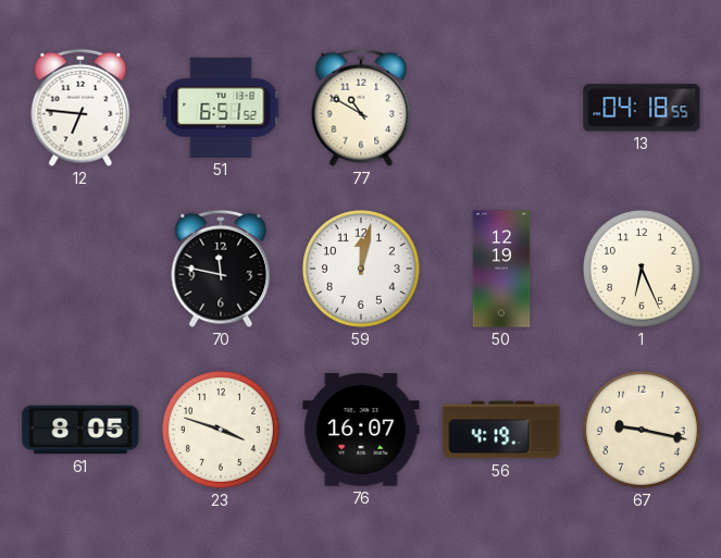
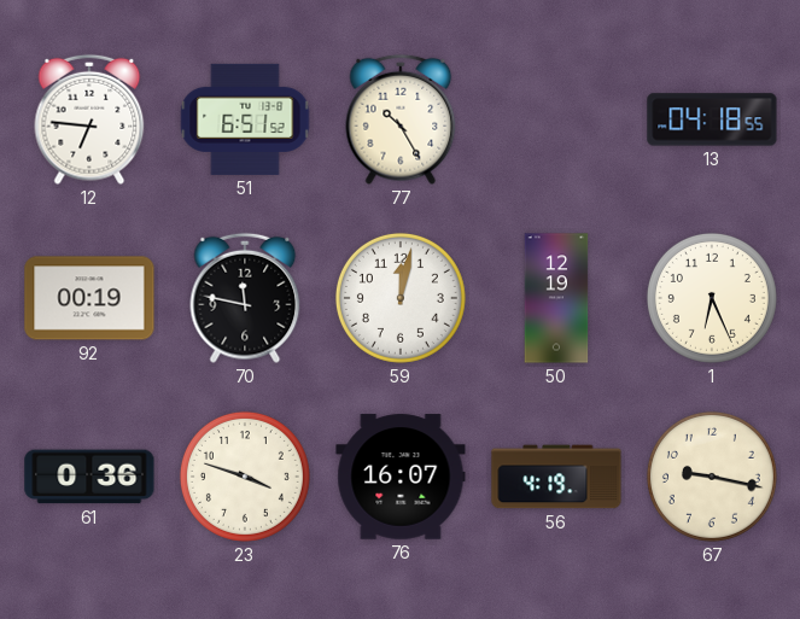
77: 10:50 -> 10:25
92: none -> 00:19
61: 8:05 -> 0:36
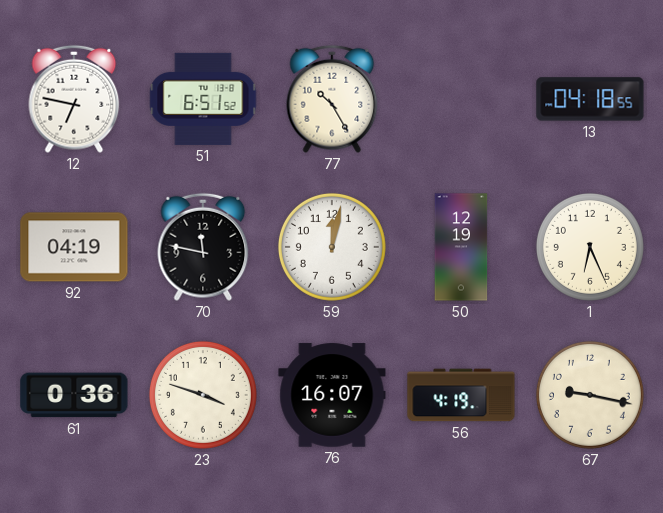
12: 6:46 -> 6:47
92: 00:19 -> 04:19
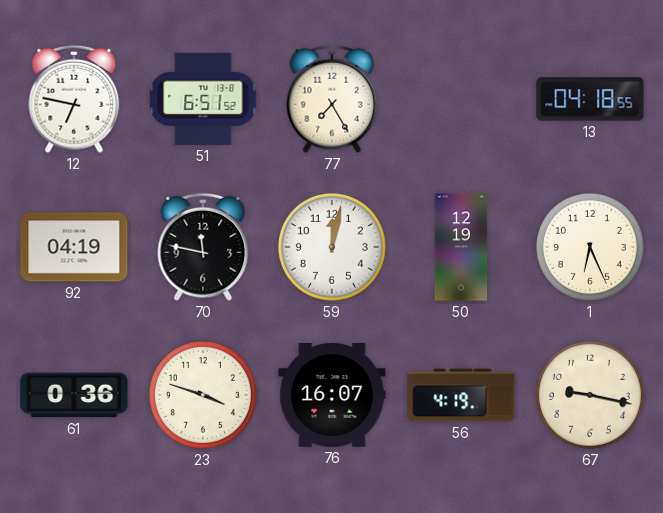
77: 10:25 -> 7:25
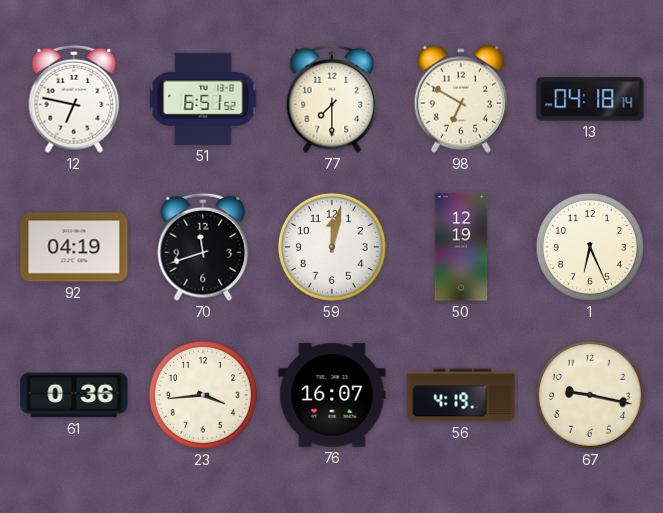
77: 7:25 -> 7:30
98: none -> 6:50
13: 04:18:55 -> 04:18:14
70: 11:47 -> 11:42
23: 3:48 -> 3:44
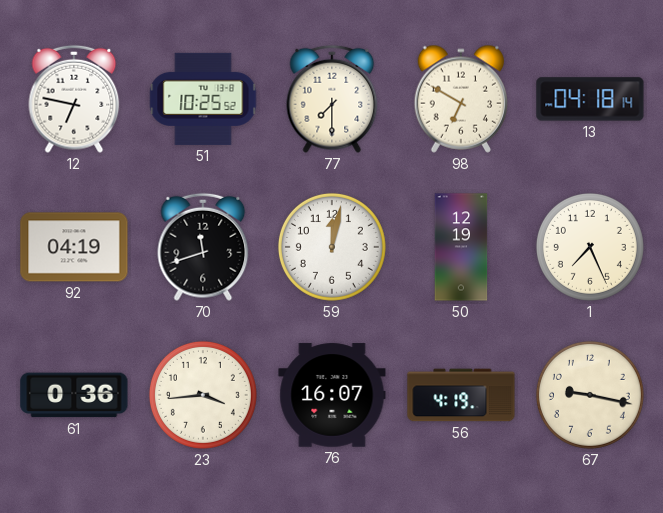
51: 6:51 -> 10:25
1: 6:26 -> 7:26
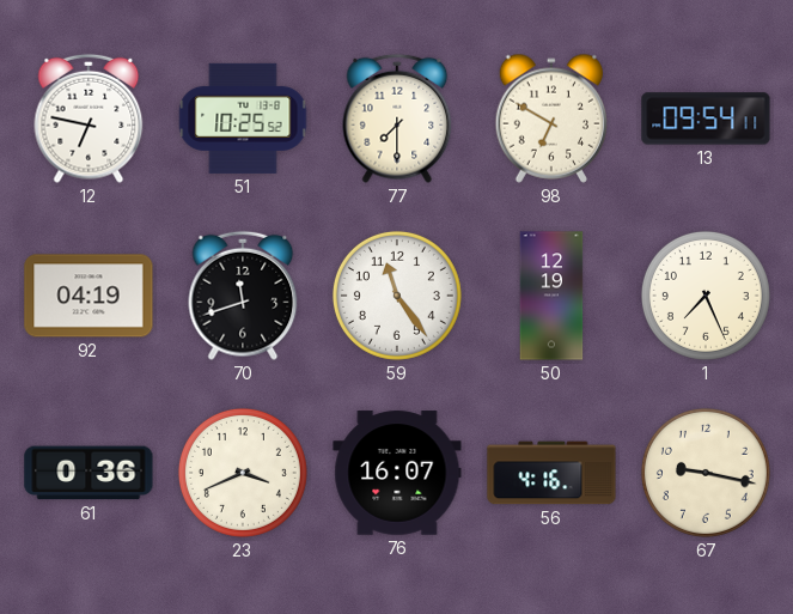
13: 04:18 -> 09:54
59: 12:02 -> 11:24
23: 3:44 -> 3:41
56: 4:19 -> 4:16
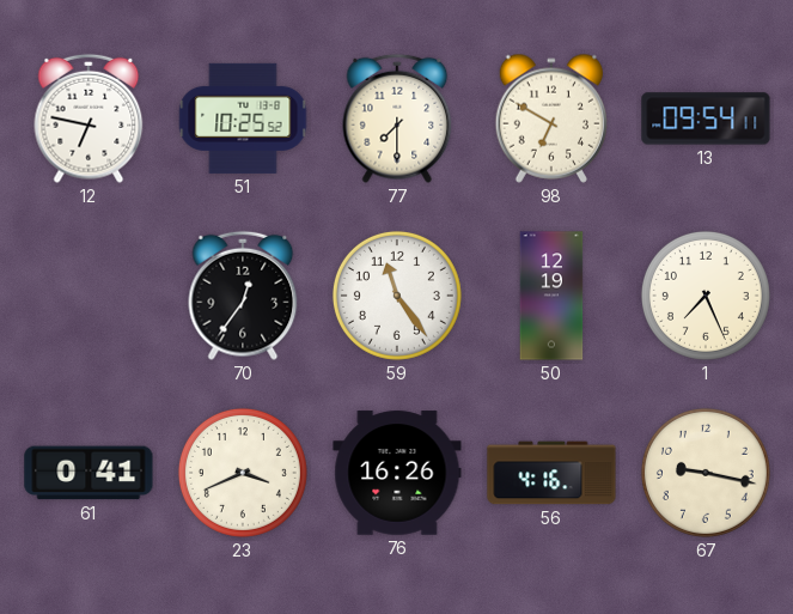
92: 04:19 -> none
70: 11:42 -> 12:36
61: 0:36 -> 0:41
76: 16:07 -> 16:26
